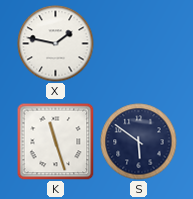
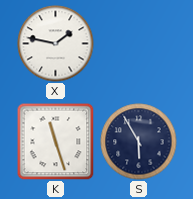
S: 5:51 -> 5:55
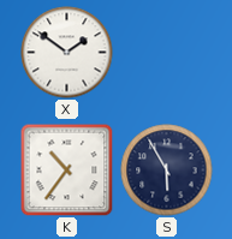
X: 1:47 -> 1:51
K: 11:27 -> 10:36
